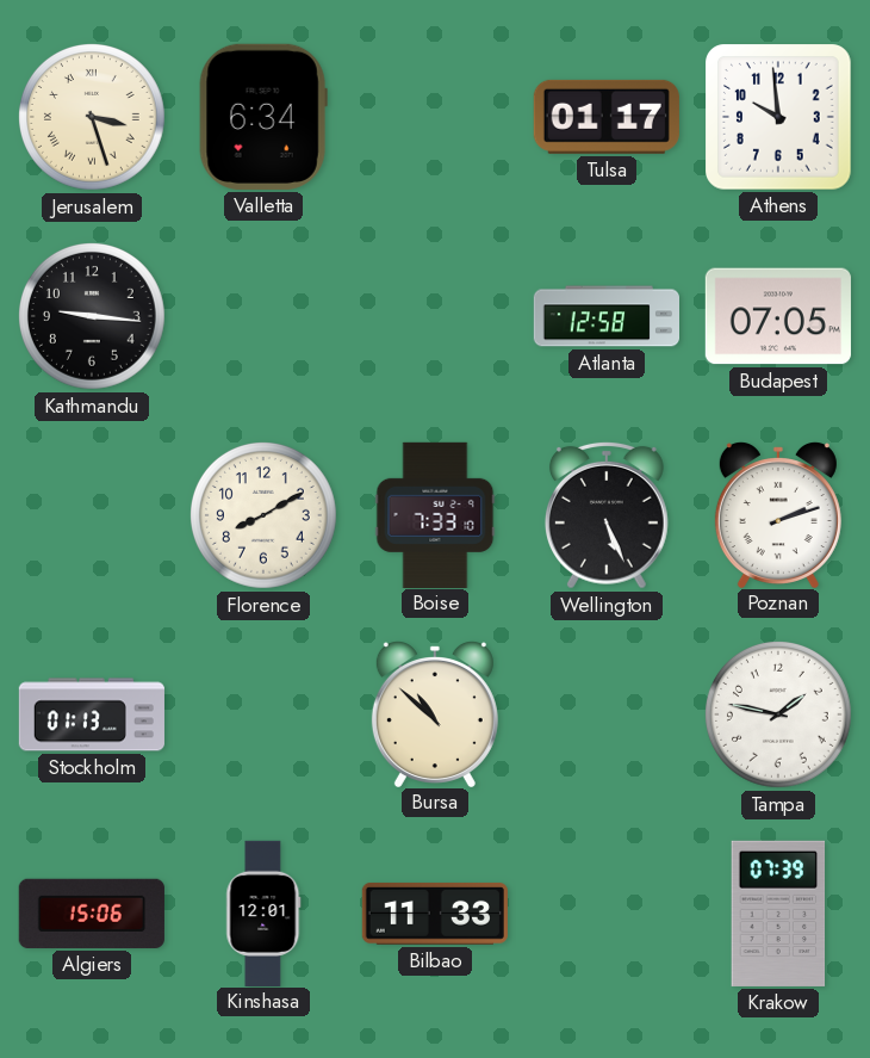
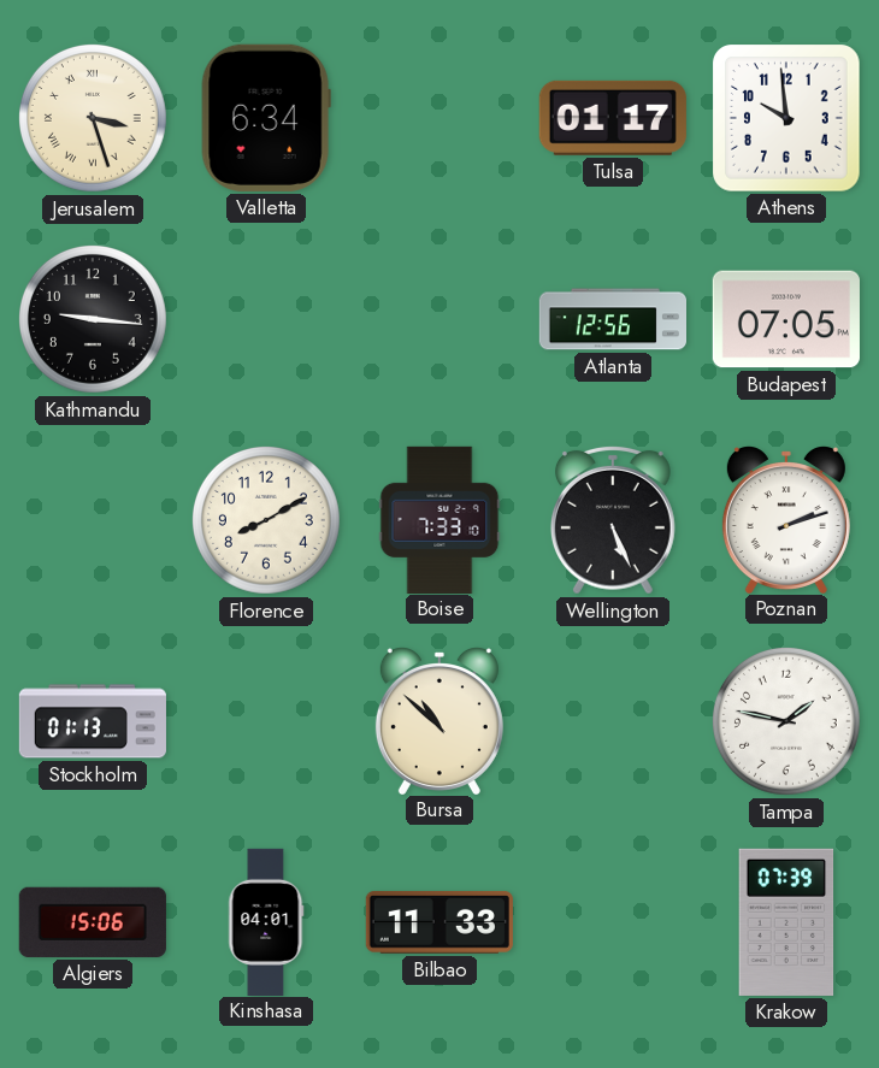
Atlanta: 12:58 -> 12:56
Kinshasa: 12:01 -> 04:01
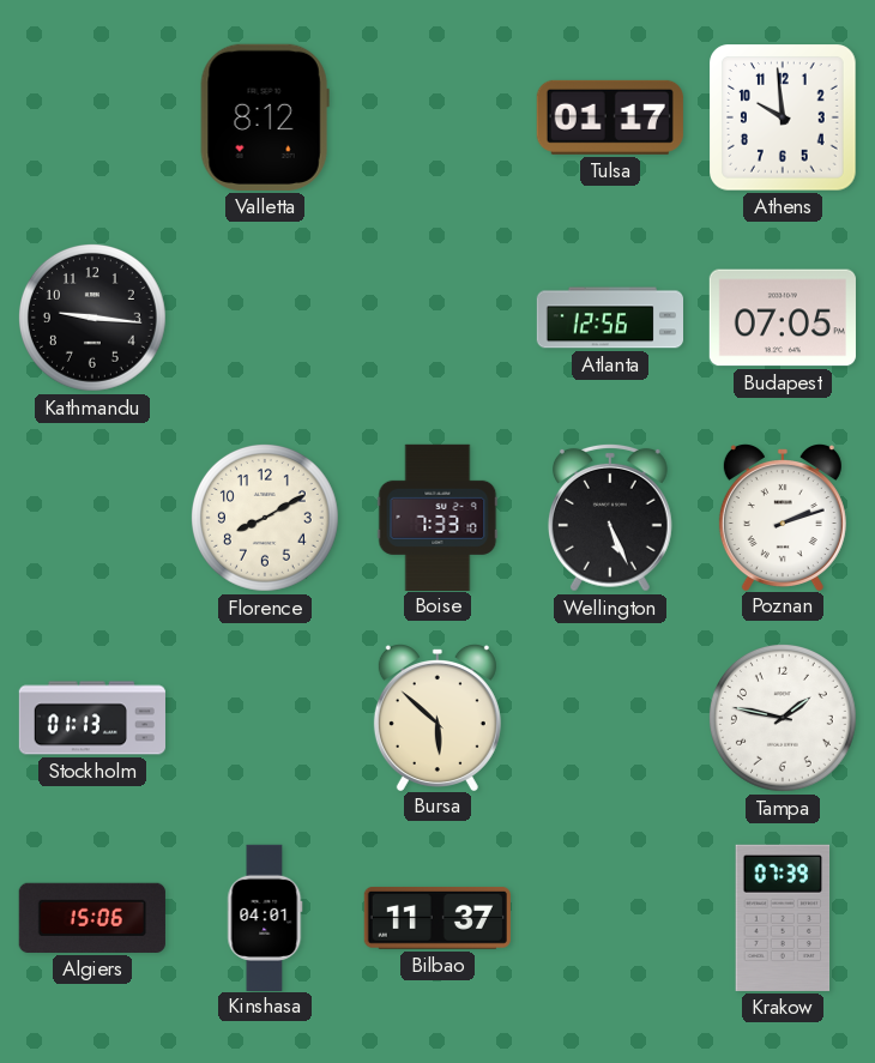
Jerusalem: 3:27 -> none
Valletta: 6:34 -> 8:12
Bursa: 10:52 -> 5:52
Bilbao: 11:33 -> 11:37
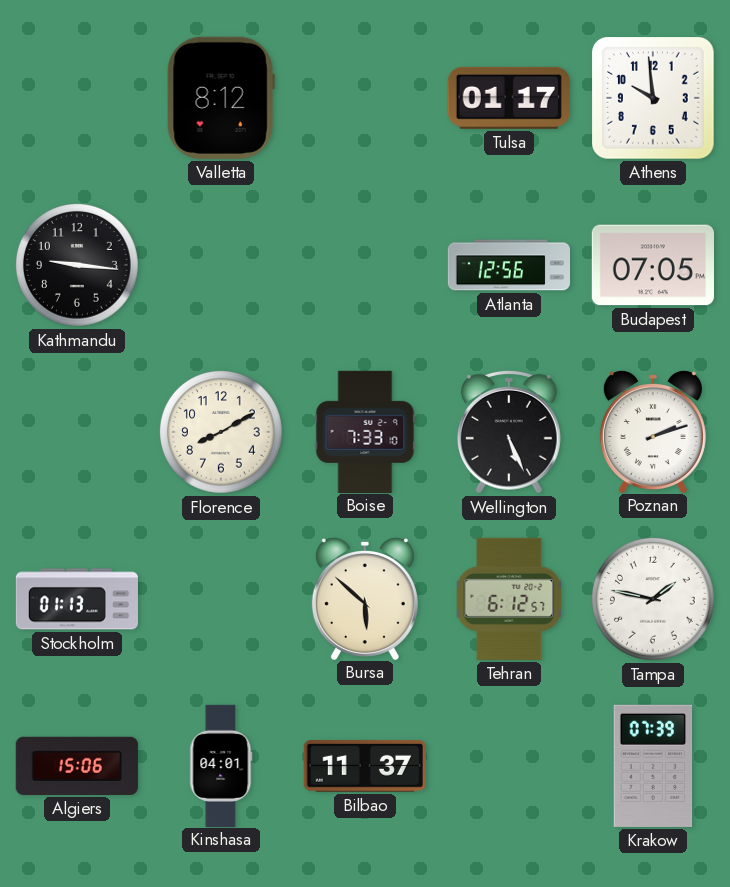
Tehran: none -> 6:12
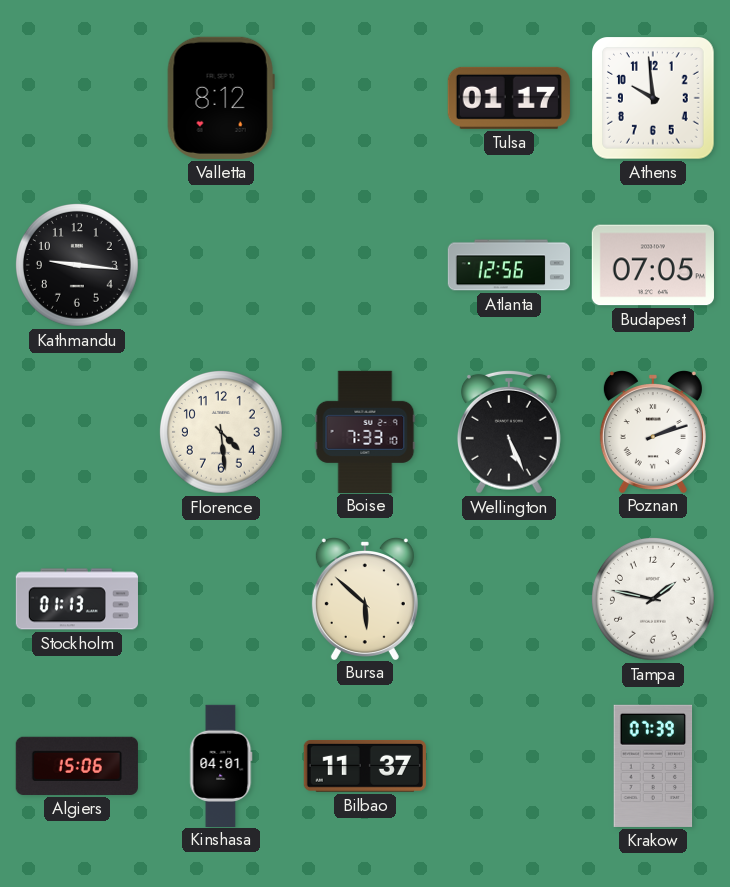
Florence: 8:10 -> 4:29
Tehran: 6:12 -> none
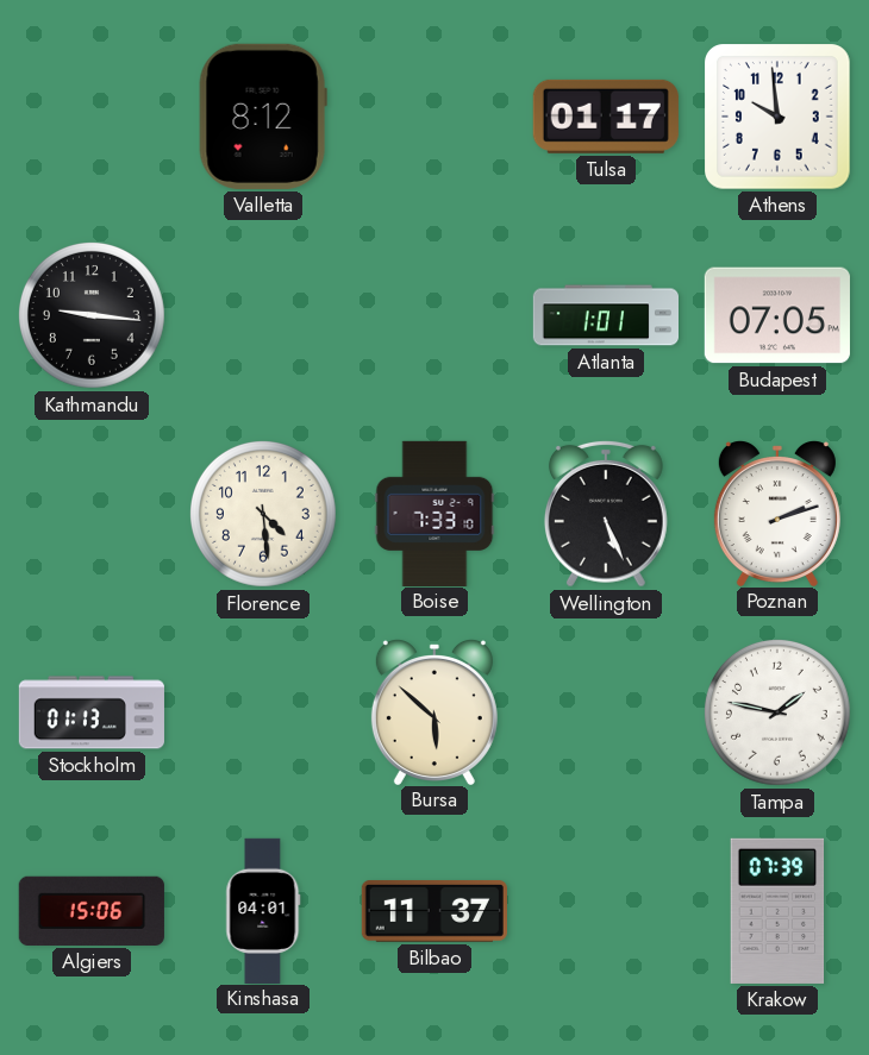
Atlanta: 12:56 -> 1:01
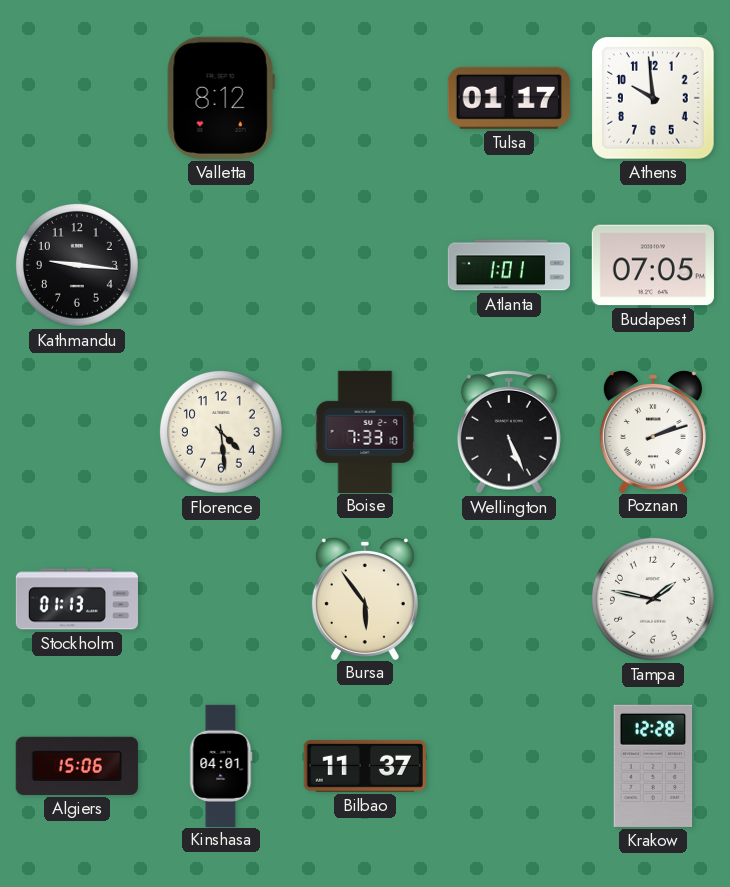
Bursa: 5:52 -> 5:54
Krakow: 07:39 -> 12:28
